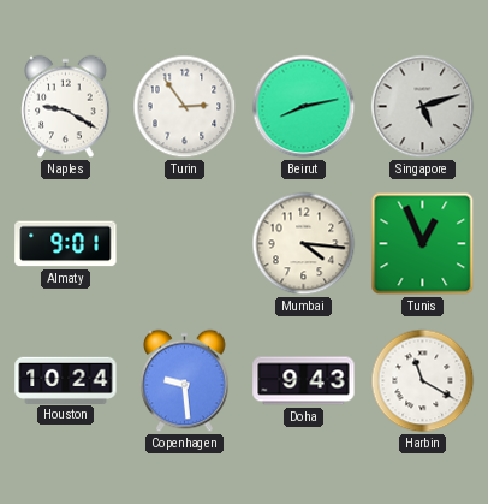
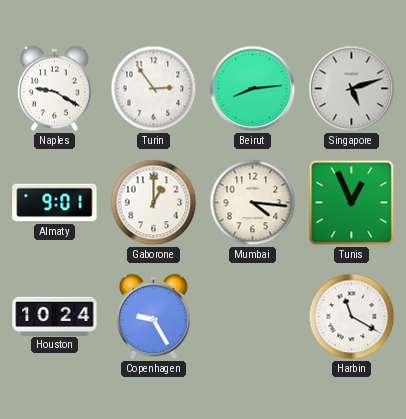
Beirut: 8:13 -> 8:14
Gaborone: none -> 1:00
Copenhagen: 9:29 -> 9:25
Doha: 9:43 -> none
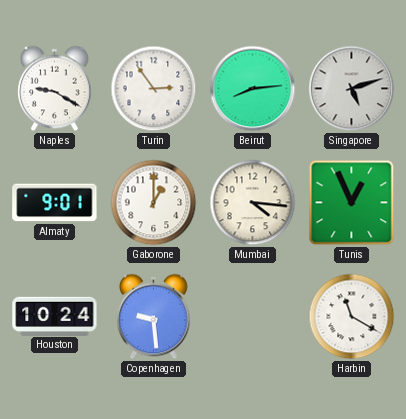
Copenhagen: 9:25 -> 9:29
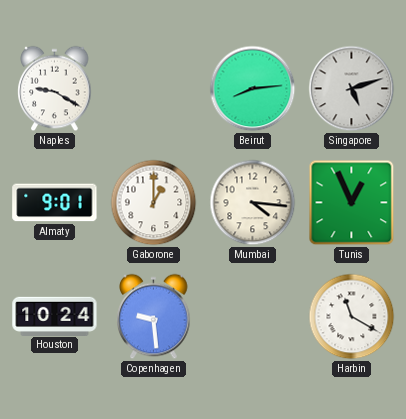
Turin: 2:54 -> none
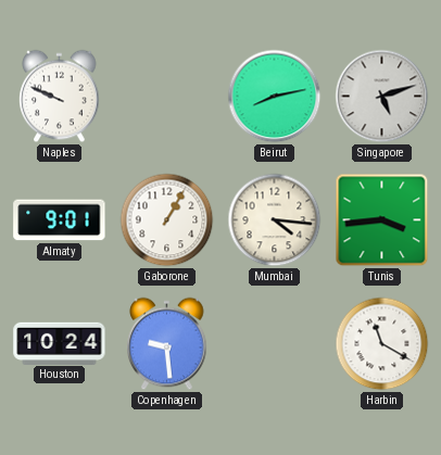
Naples: 9:20 -> 9:49
Beirut: 8:14 -> 8:13
Gaborone: 1:00 -> 1:05
Tunis: 12:56 -> 3:44
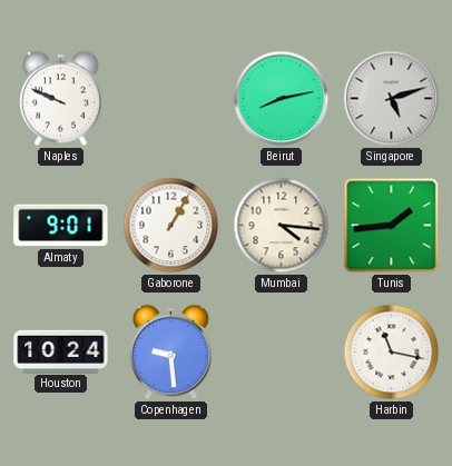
Tunis: 3:44 -> 1:44
Harbin: 11:20 -> 11:17
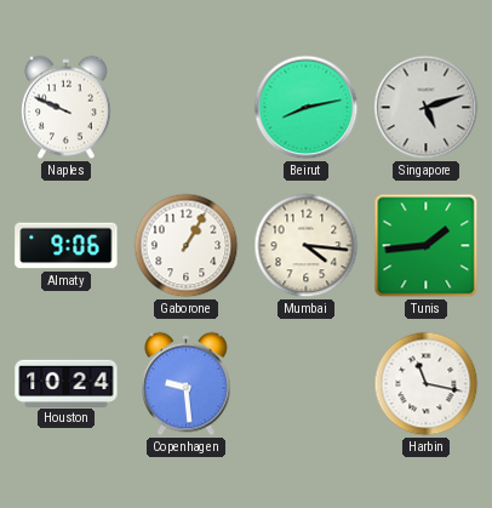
Almaty: 9:01 -> 9:06
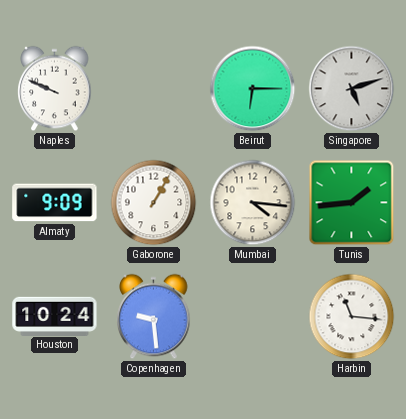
Beirut: 8:13 -> 6:15
Almaty: 9:06 -> 9:09
Harbin: 11:17 -> 11:16
